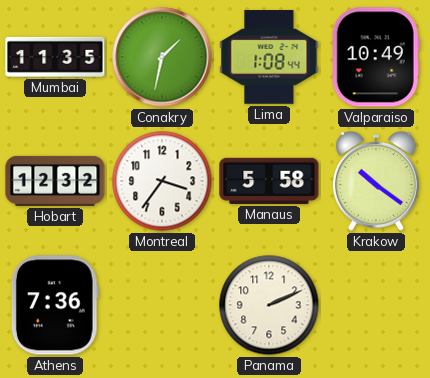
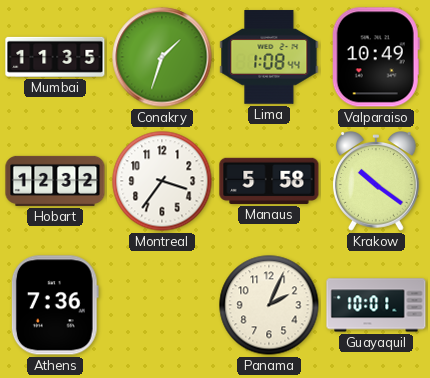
Conakry: 1:32 -> 1:33
Panama: 2:11 -> 2:04
Guayaquil: none -> 10:01
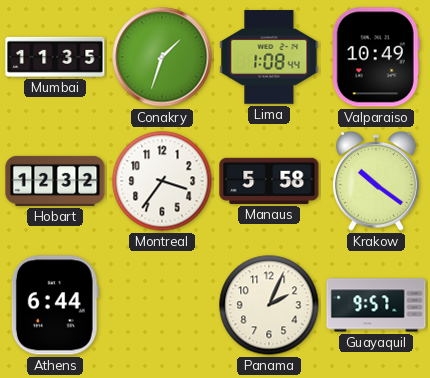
Athens: 7:36 -> 6:44
Guayaquil: 10:01 -> 9:57
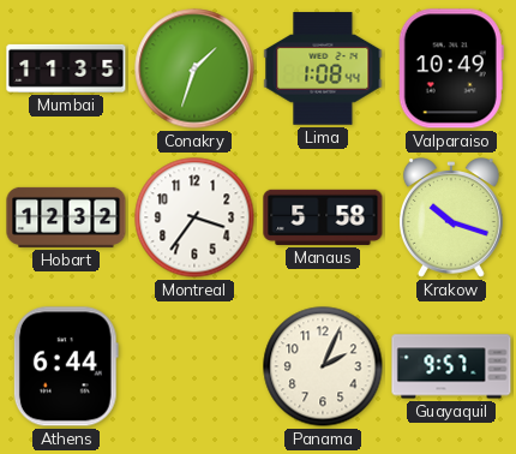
Krakow: 10:21 -> 10:18
